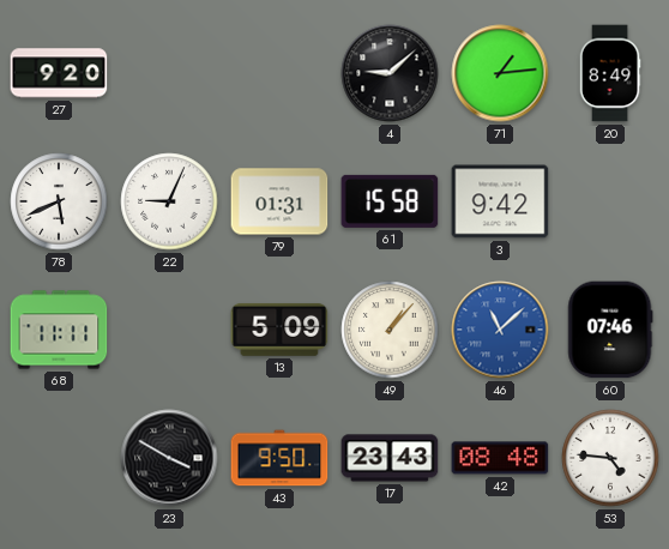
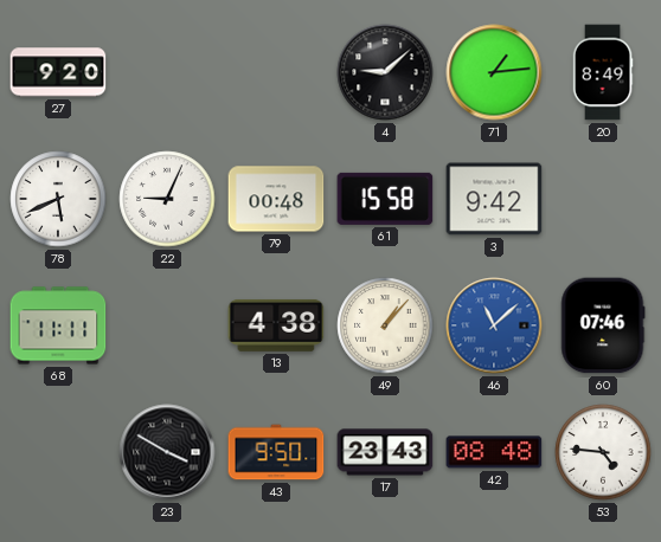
79: 01:31 -> 00:48
13: 5:09 -> 4:38
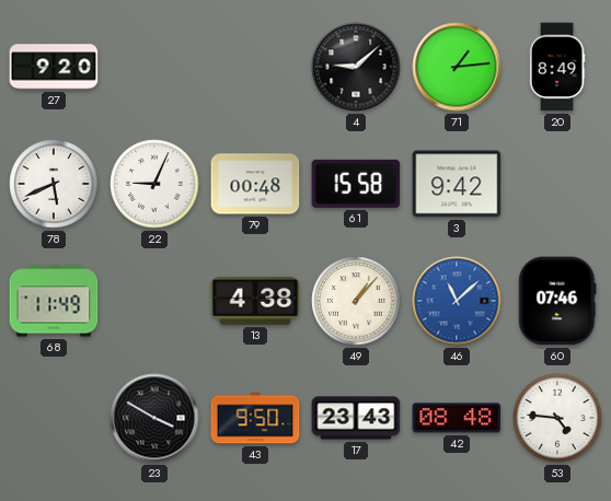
68: 11:11 -> 11:49
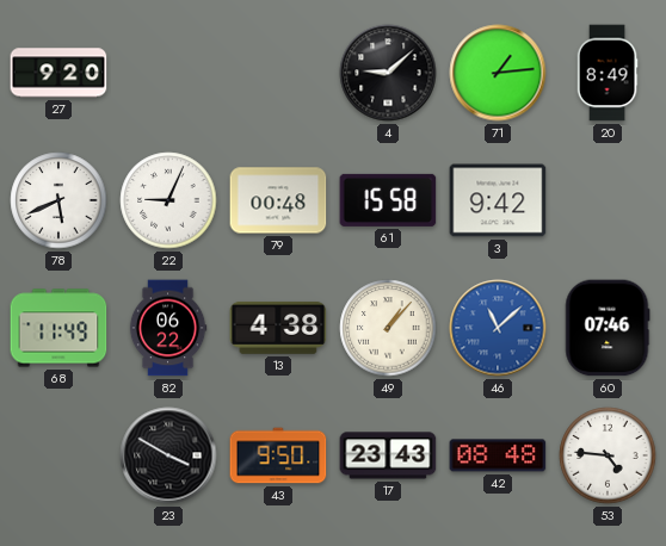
82: none -> 06:22
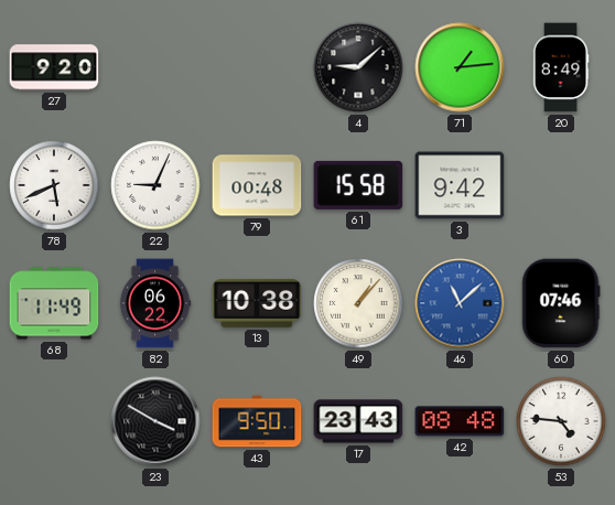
13: 4:38 -> 10:38
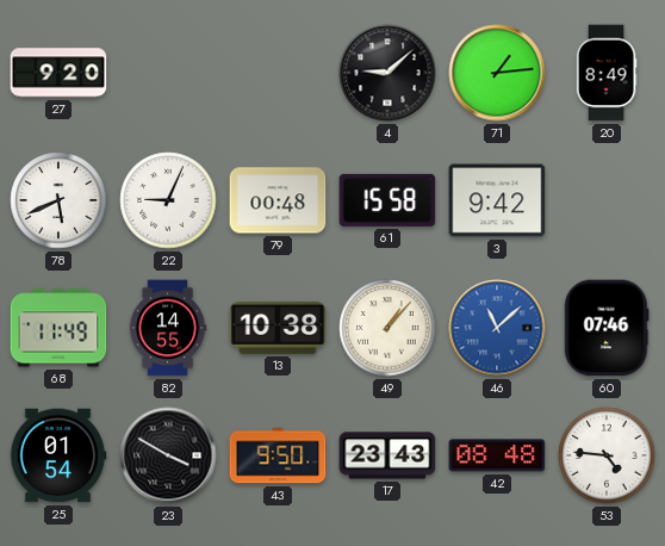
82: 06:22 -> 14:55
25: none -> 01:54
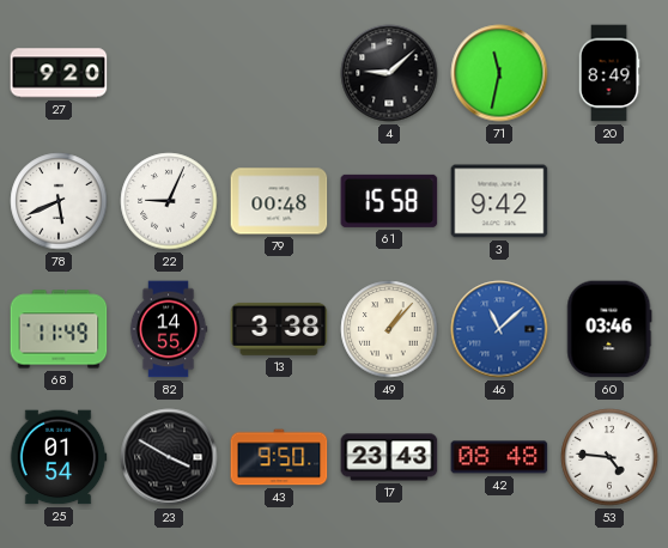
71: 1:14 -> 11:32
13: 10:38 -> 3:38
60: 07:46 -> 03:46
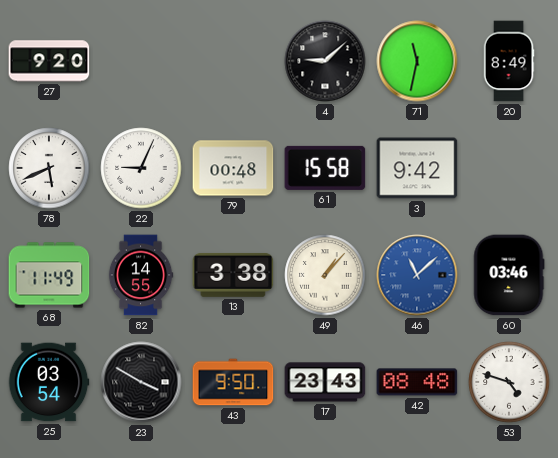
25: 01:54 -> 03:54
53: 4:46 -> 4:48
